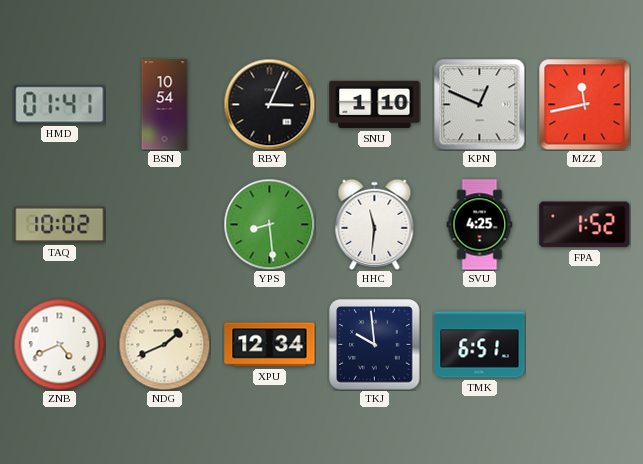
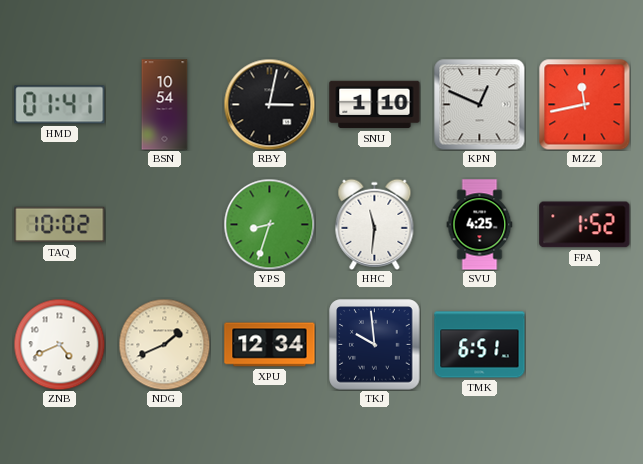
RBY: 3:04 -> 3:02
YPS: 8:29 -> 8:33
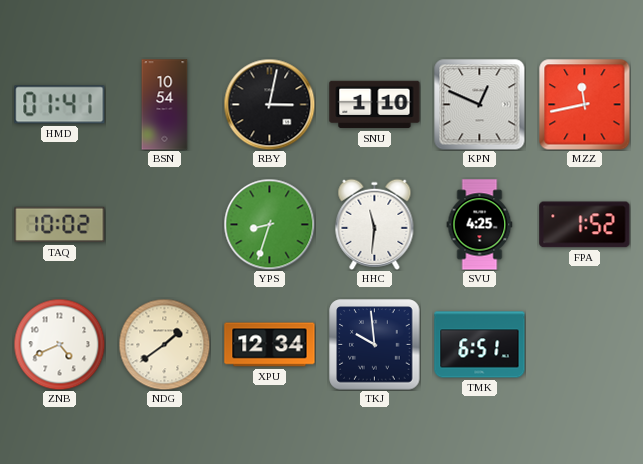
NDG: 1:41 -> 1:39
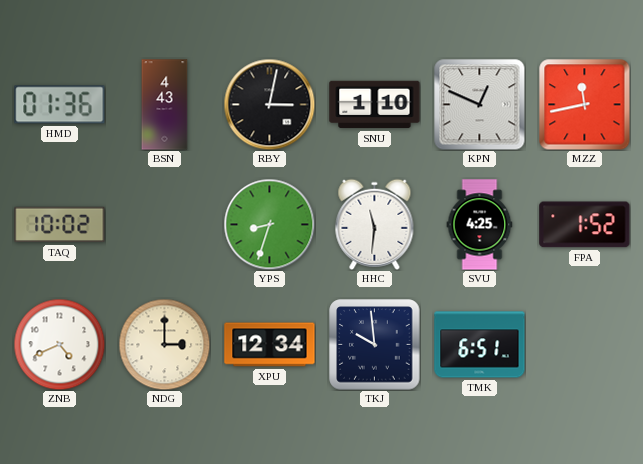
HMD: 01:41 -> 01:36
BSN: 10:54 -> 4:43
NDG: 1:39 -> 3:00
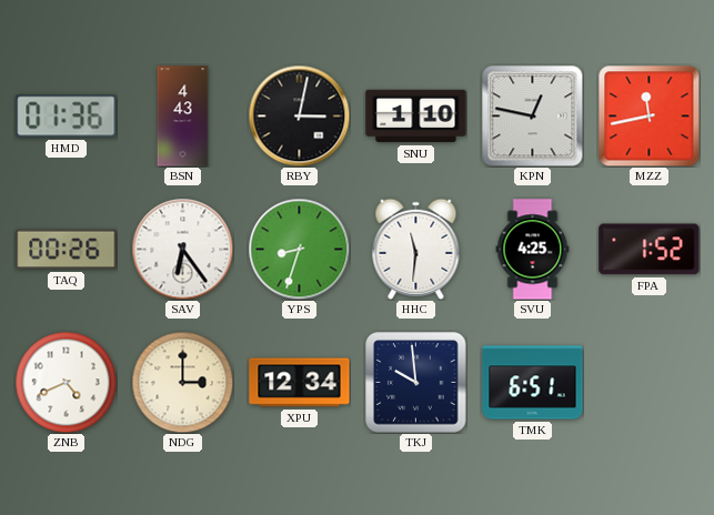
KPN: 12:49 -> 12:47
TAQ: 10:02 -> 00:26
SAV: none -> 6:24
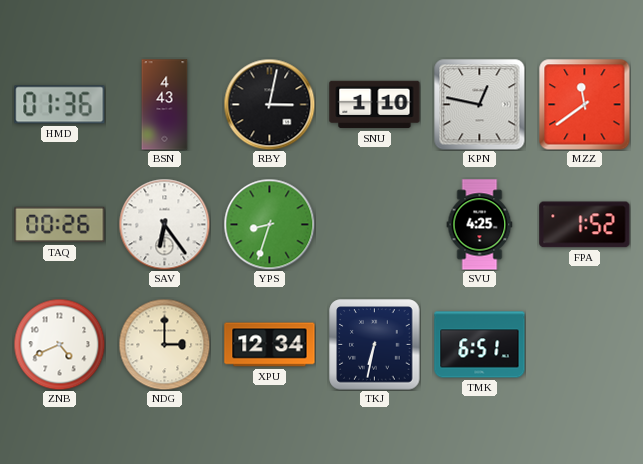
MZZ: 11:43 -> 11:39
HHC: 11:31 -> none
TKJ: 9:59 -> 6:32
